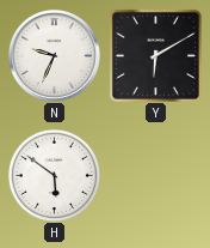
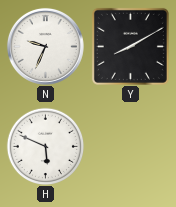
Y: 6:10 -> 8:10
H: 5:51 -> 5:49
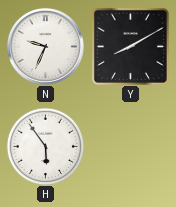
H: 5:49 -> 5:54
